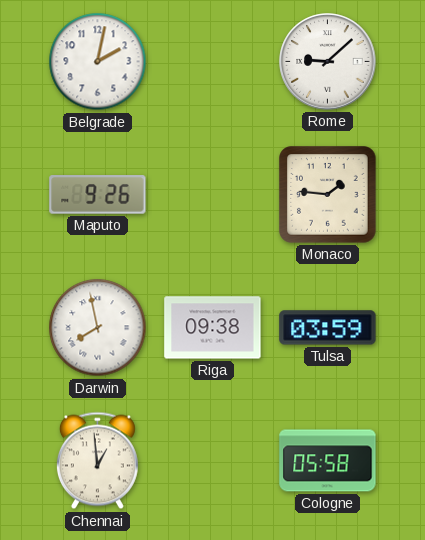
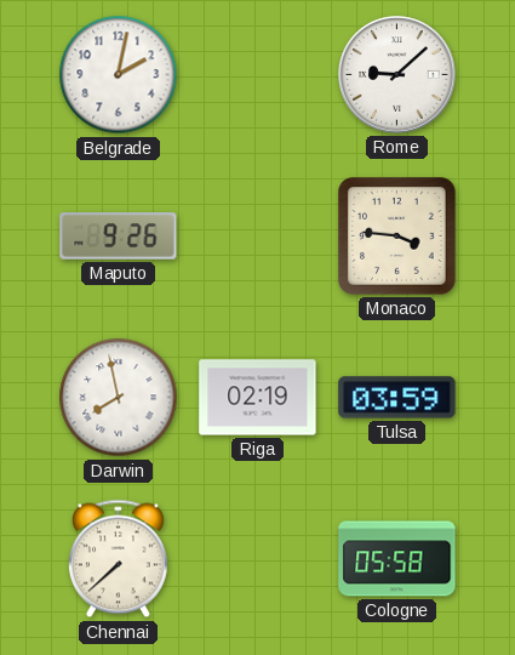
Monaco: 1:46 -> 3:46
Riga: 09:38 -> 02:19
Chennai: 12:59 -> 7:38
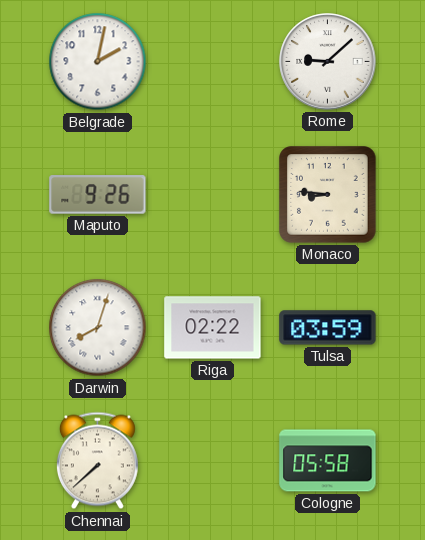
Monaco: 3:46 -> 8:46
Darwin: 7:58 -> 8:03
Riga: 02:19 -> 02:22
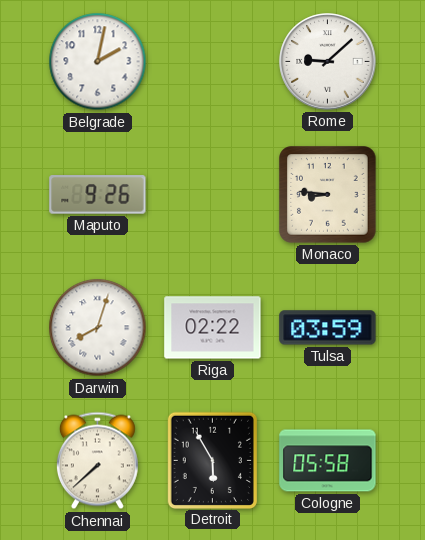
Detroit: none -> 5:55
